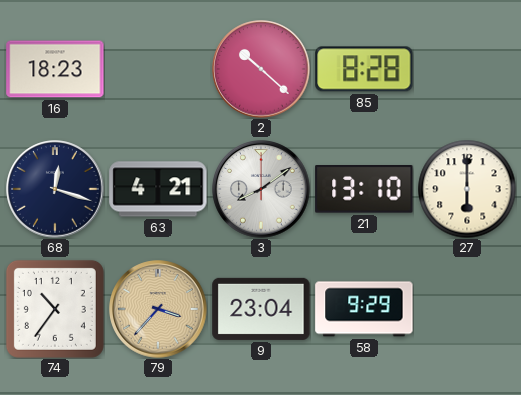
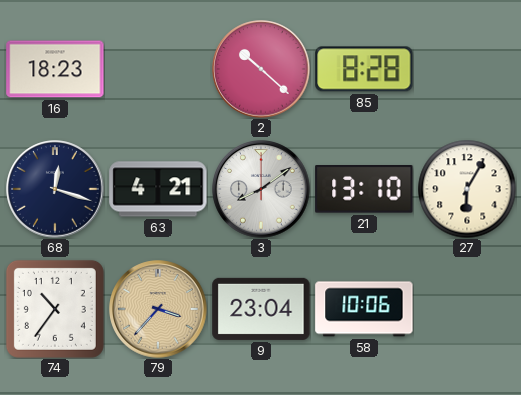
27: 6:00 -> 6:05
58: 9:29 -> 10:06
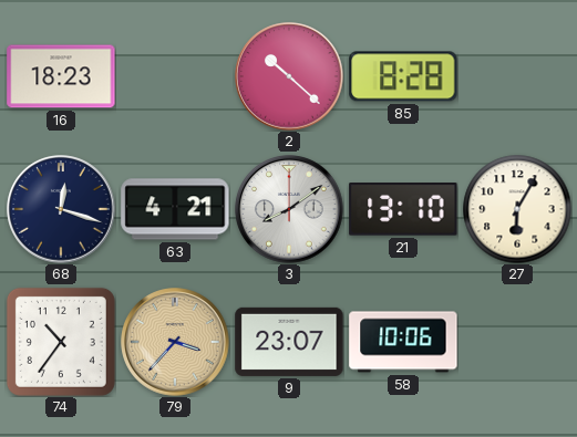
9: 23:04 -> 23:07
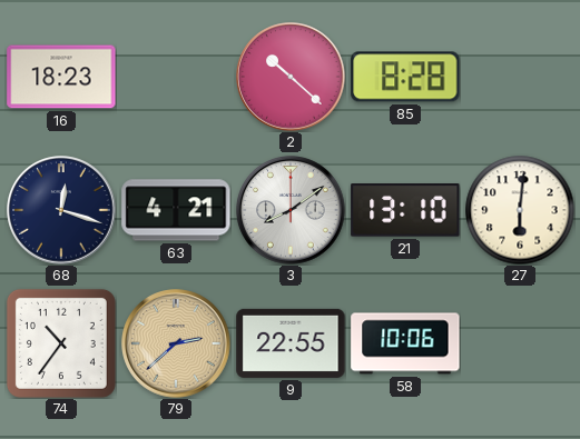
27: 6:05 -> 6:01
79: 3:37 -> 2:38
9: 23:07 -> 22:55
